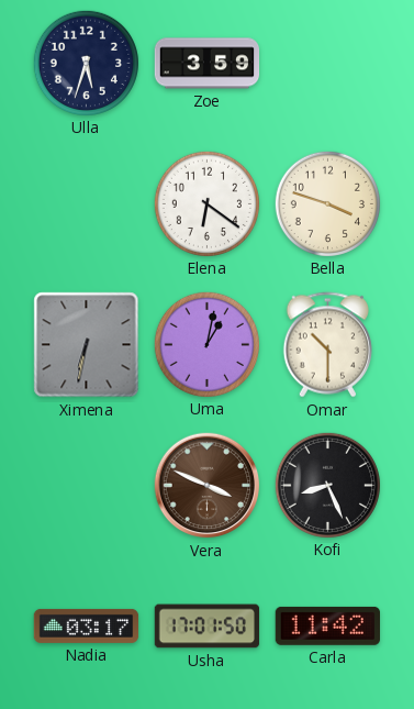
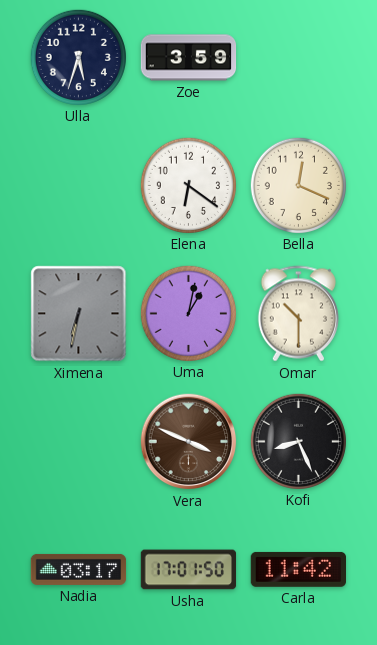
Bella: 3:48 -> 12:19
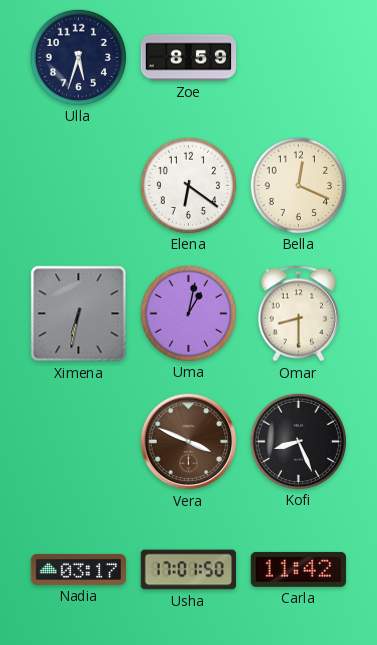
Zoe: 3:59 -> 8:59
Omar: 10:30 -> 8:30
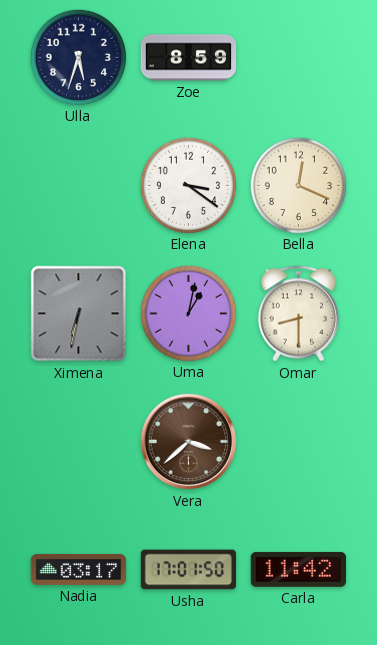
Elena: 6:21 -> 3:21
Vera: 3:49 -> 3:38
Kofi: 8:26 -> none
